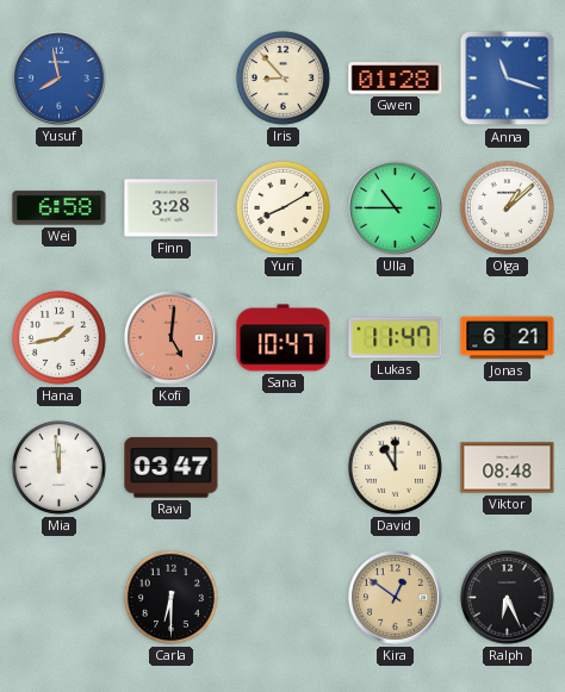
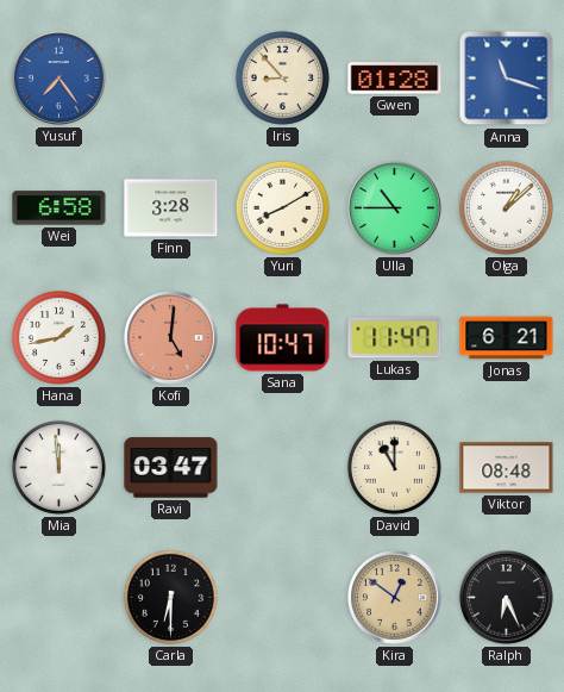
Yusuf: 7:58 -> 7:24
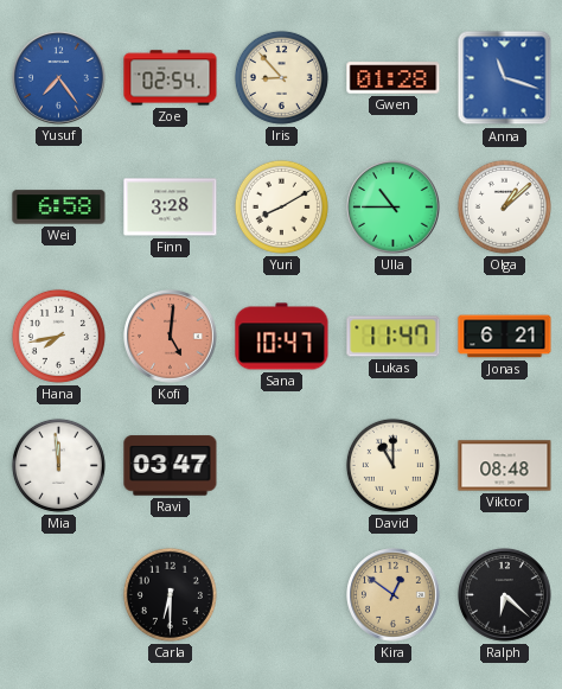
Zoe: none -> 02:54
Hana: 1:43 -> 7:43
Ralph: 6:26 -> 6:22
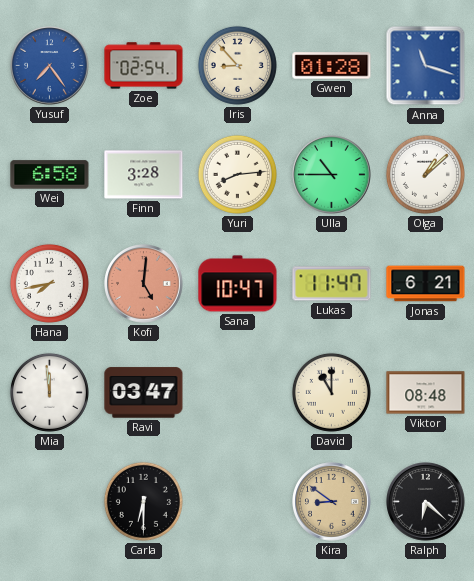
Yuri: 8:10 -> 8:14
Kira: 12:51 -> 8:51
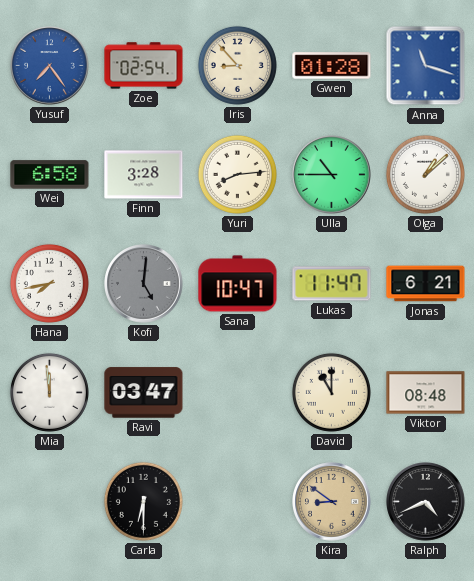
Kofi dial: salmon -> grey
Ralph: 6:22 -> 4:41
